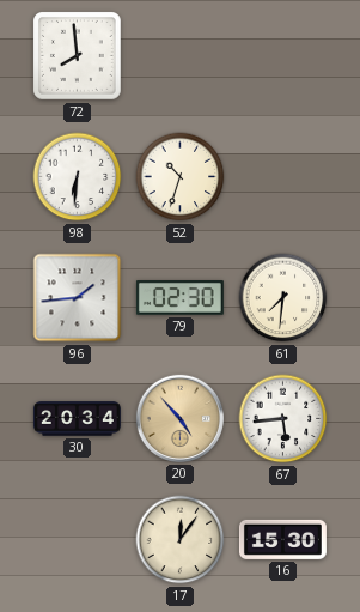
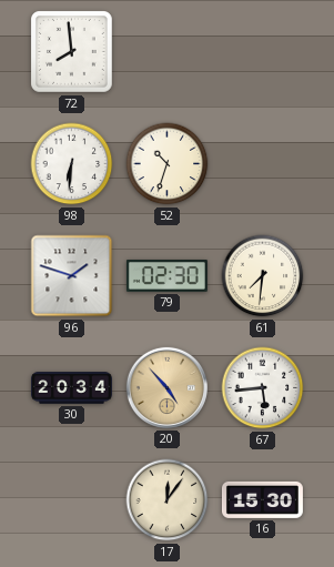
96: 1:44 -> 1:48
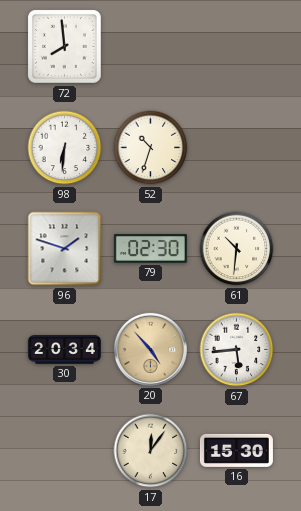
61: 7:31 -> 10:31
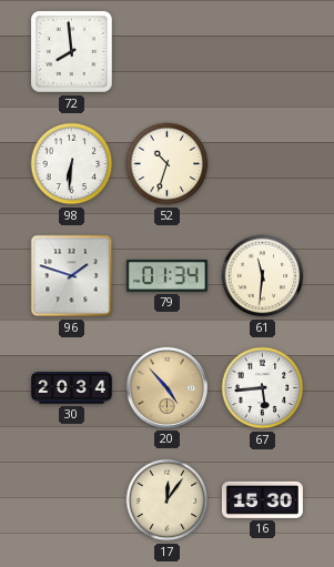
79: 02:30 -> 01:34
61: 10:31 -> 11:31
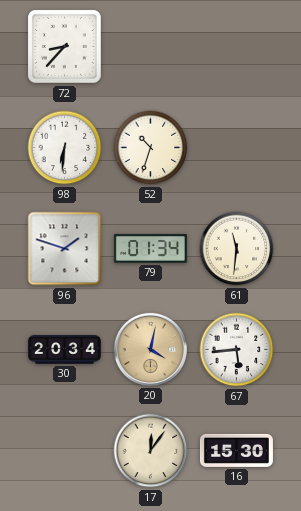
72: 7:59 -> 8:37
20: 4:53 -> 4:02
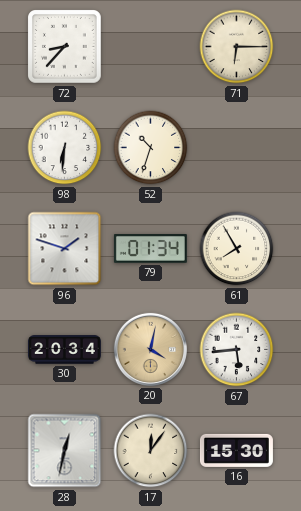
71: none -> 6:15
61: 11:31 -> 7:55
28: none -> 12:32
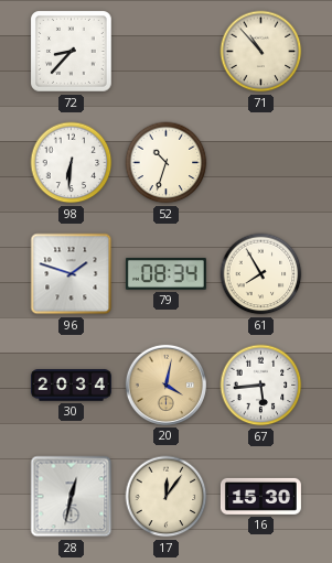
71: 6:15 -> 10:53
79: 01:34 -> 08:34
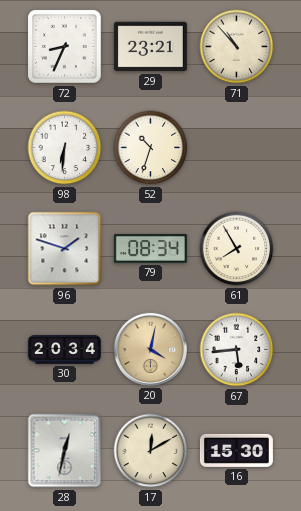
72: 8:37 -> 8:34
29: none -> 23:21
17: 12:06 -> 12:10
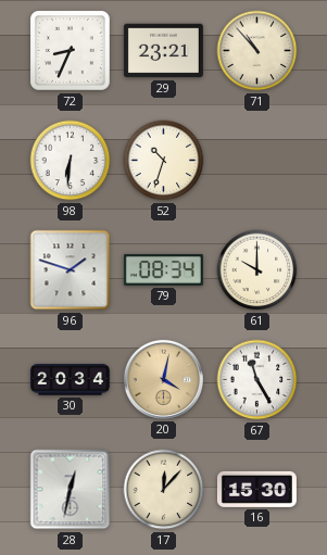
61: 7:55 -> 10:00
67: 5:44 -> 11:25
17: 12:10 -> 12:07
